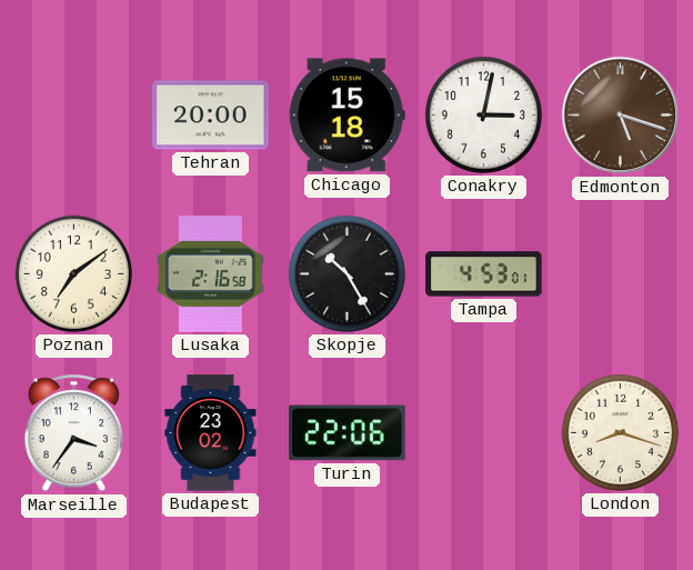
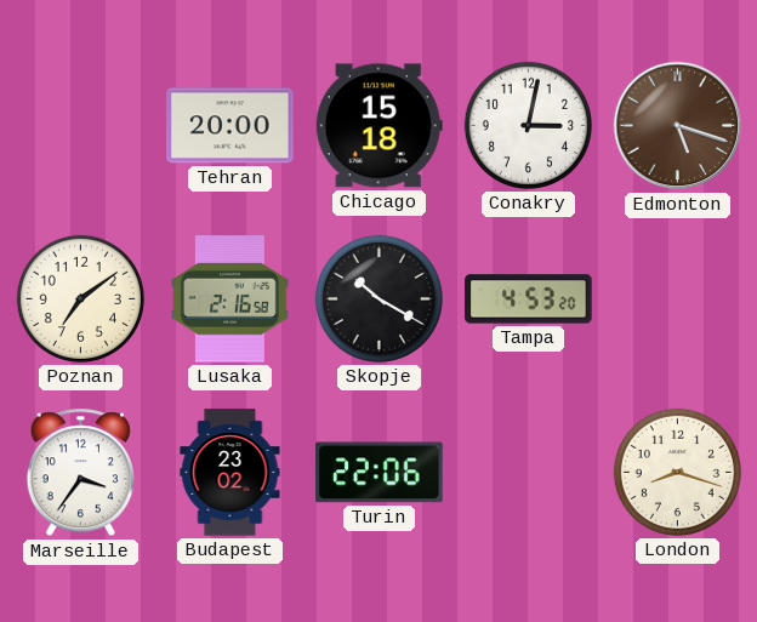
Skopje: 10:25 -> 10:20
Tampa: 4:53:01 -> 4:53:20
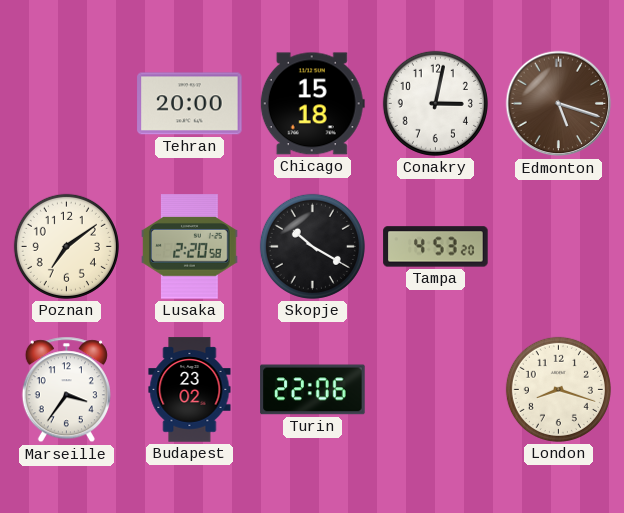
Lusaka: 2:16 -> 2:20
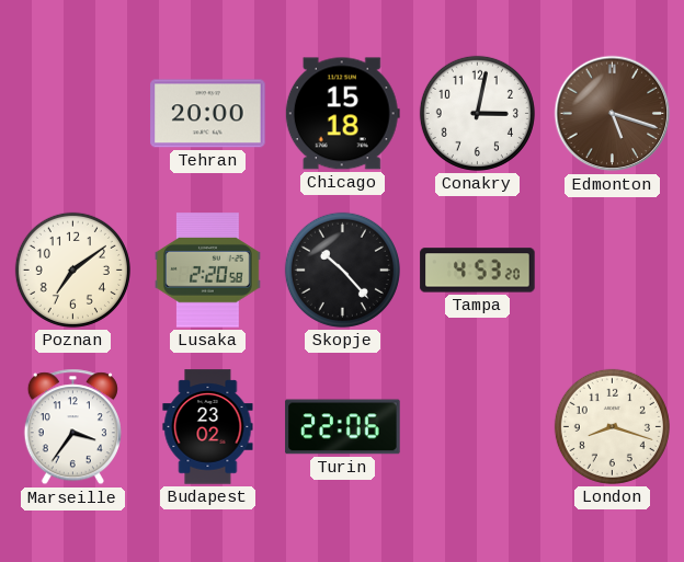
Skopje: 10:20 -> 10:23
